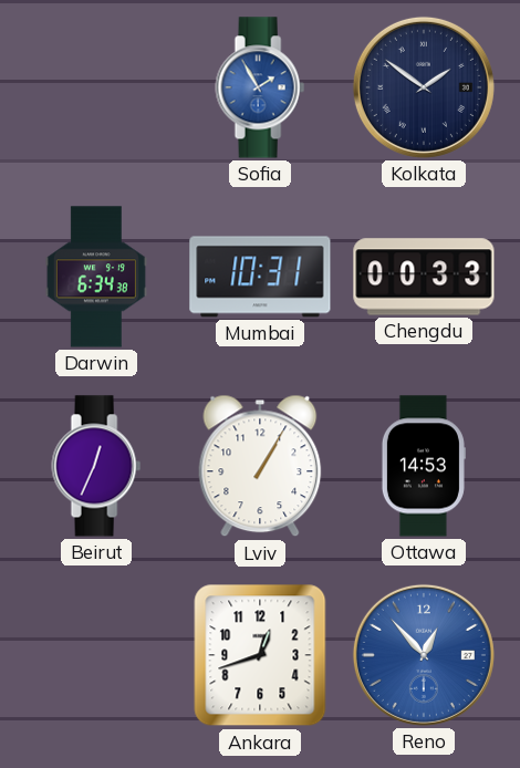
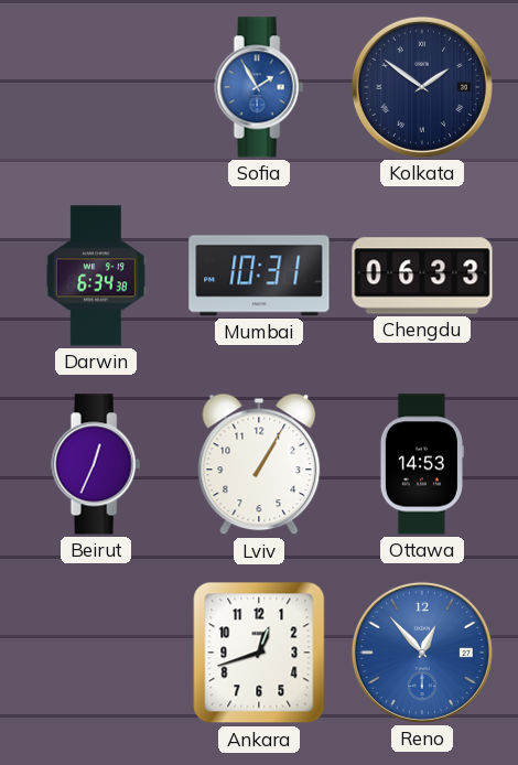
Chengdu: 00:33 -> 06:33
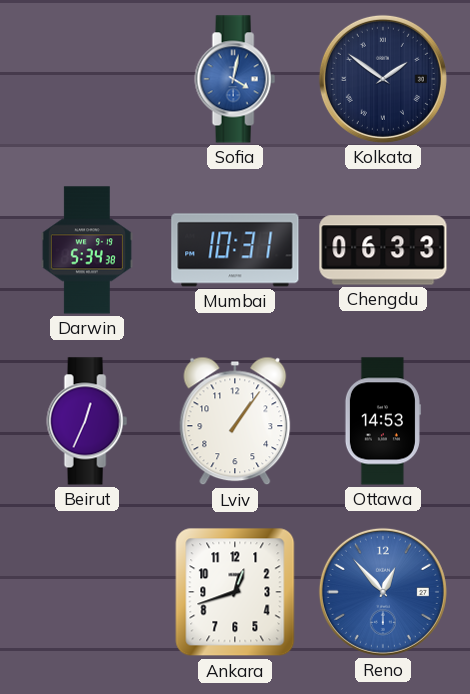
Sofia: 1:55 -> 4:02
Darwin: 6:34 -> 5:34
Lviv: 1:05 -> 1:06
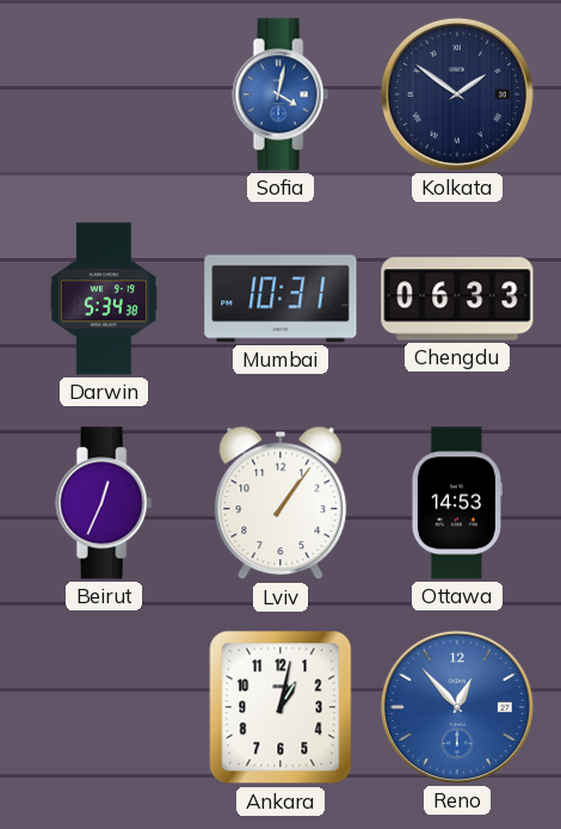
Ankara: 12:42 -> 1:02
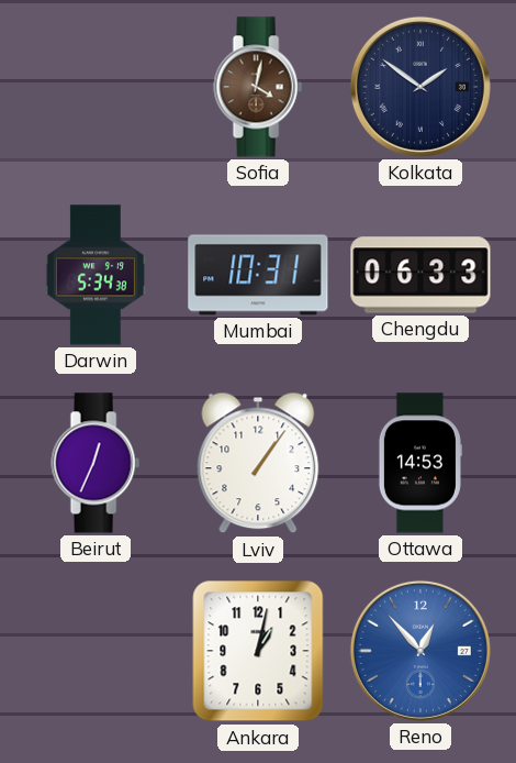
Sofia dial: blue -> brown
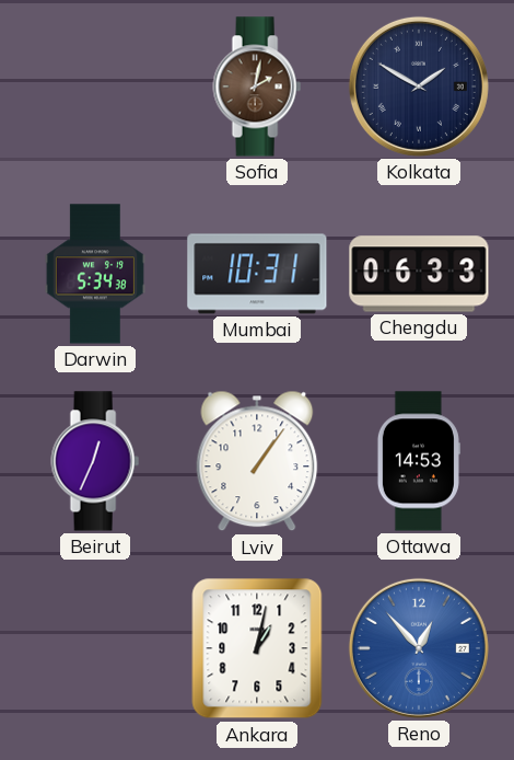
Sofia: 4:02 -> 2:02
Kolkata: 1:51 -> 1:50
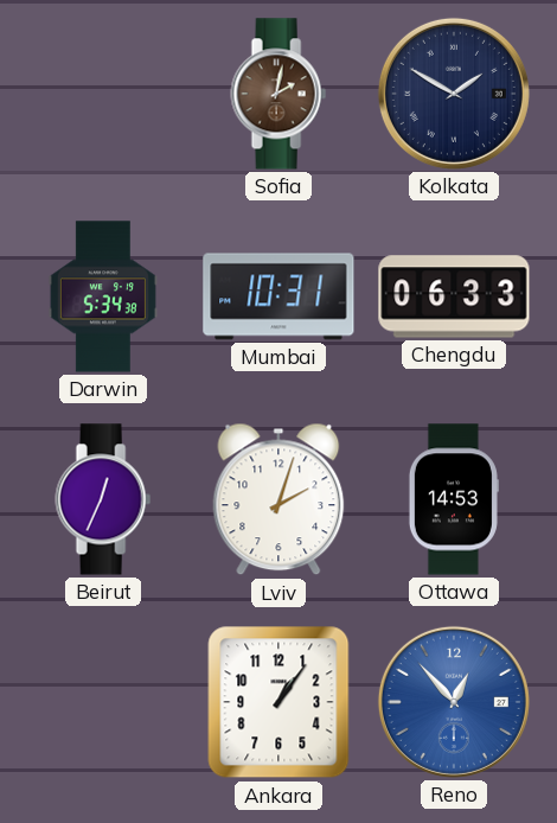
Lviv: 1:06 -> 2:03
Ankara: 1:02 -> 1:06
